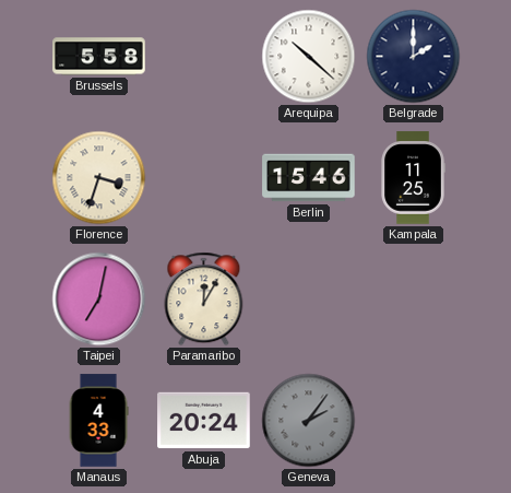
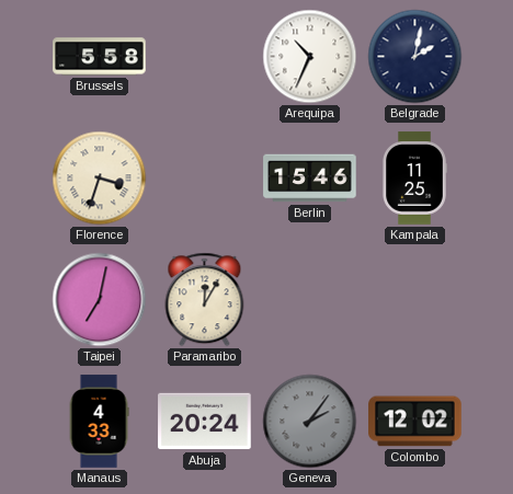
Arequipa: 10:22 -> 10:34
Belgrade: 2:00 -> 2:02
Colombo: none -> 12:02
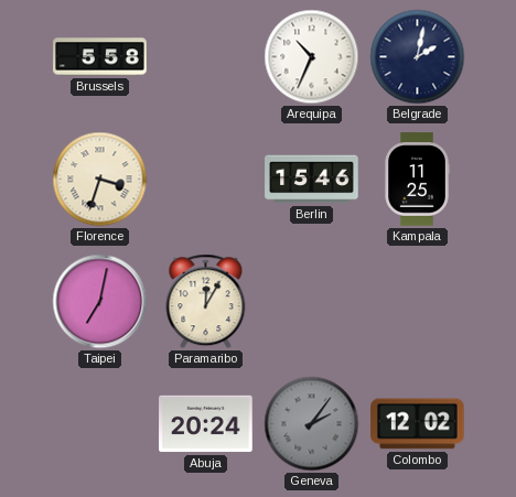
Manaus: 4:33 -> none
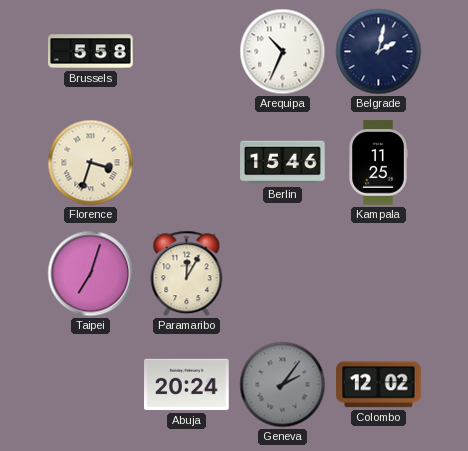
Taipei: 7:02 -> 7:03
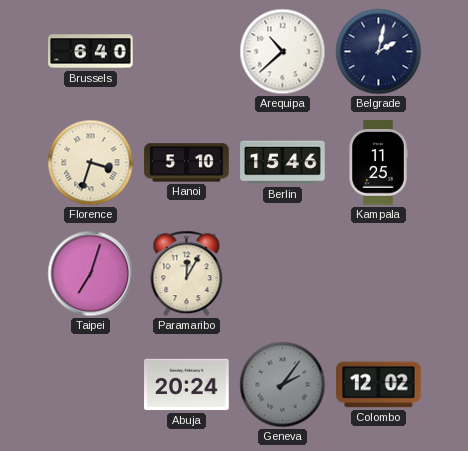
Brussels: 5:58 -> 6:40
Arequipa: 10:34 -> 10:38
Hanoi: none -> 5:10
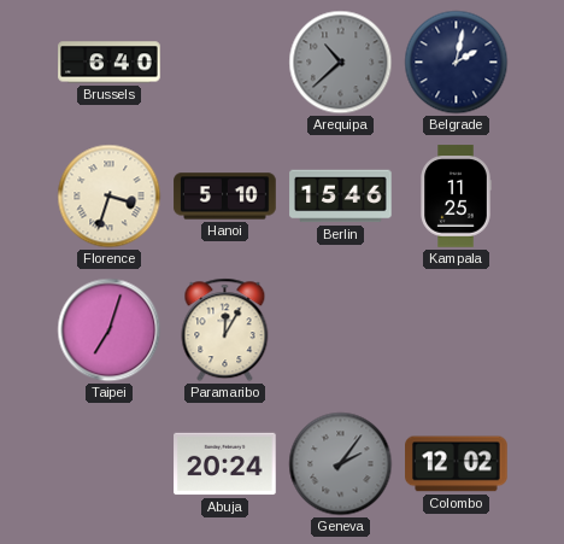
Arequipa dial: white -> grey
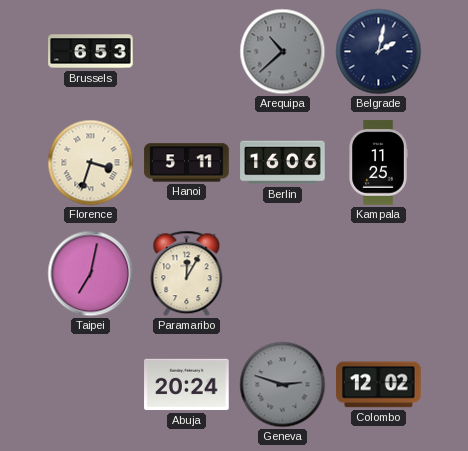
Brussels: 6:40 -> 6:53
Hanoi: 5:10 -> 5:11
Berlin: 15:46 -> 16:06
Taipei: 7:03 -> 7:02
Geneva: 2:06 -> 2:48
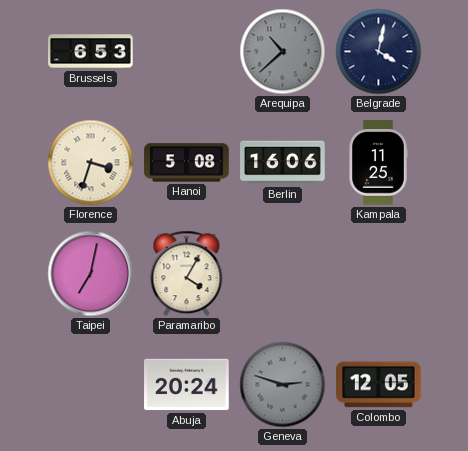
Belgrade: 2:02 -> 4:02
Hanoi: 5:11 -> 5:08
Paramaribo: 12:05 -> 4:05
Colombo: 12:02 -> 12:05
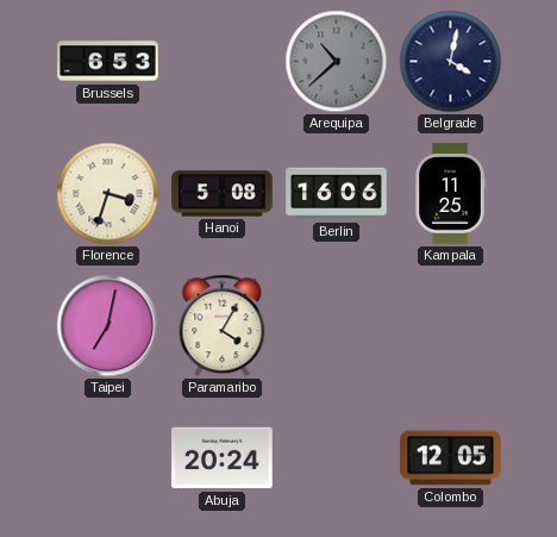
Geneva: 2:48 -> none
